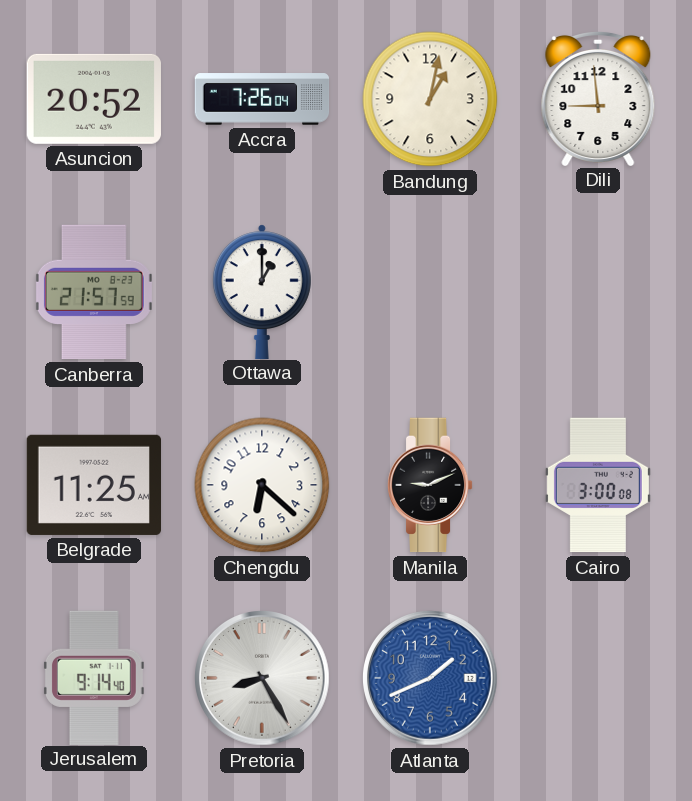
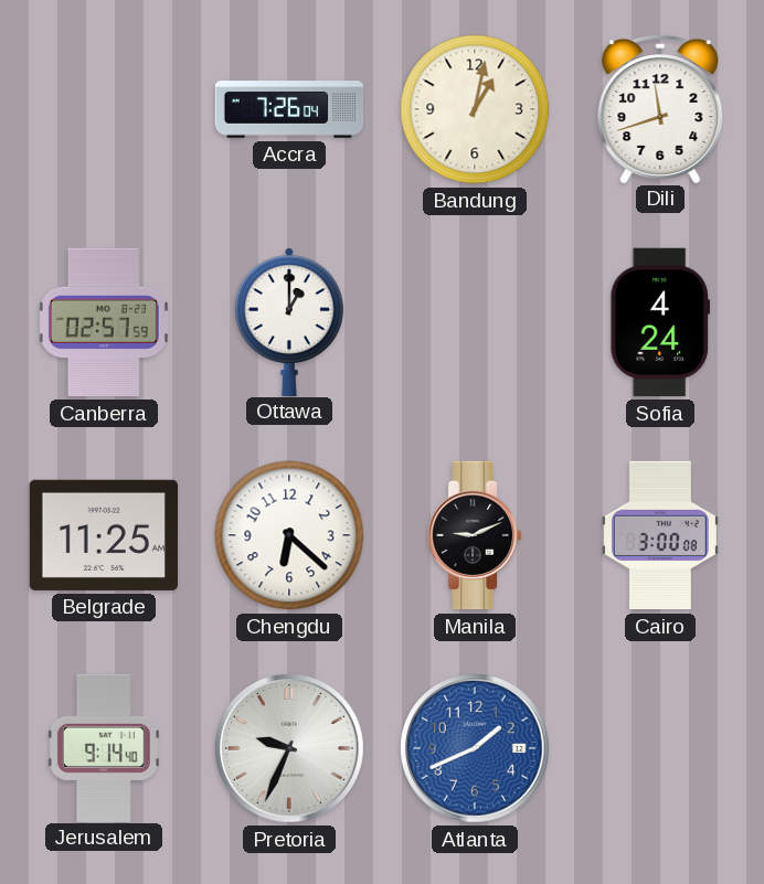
Asuncion: 20:52 -> none
Dili: 8:59 -> 11:42
Canberra: 21:57 -> 02:57
Sofia: none -> 4:24
Pretoria: 8:25 -> 9:34
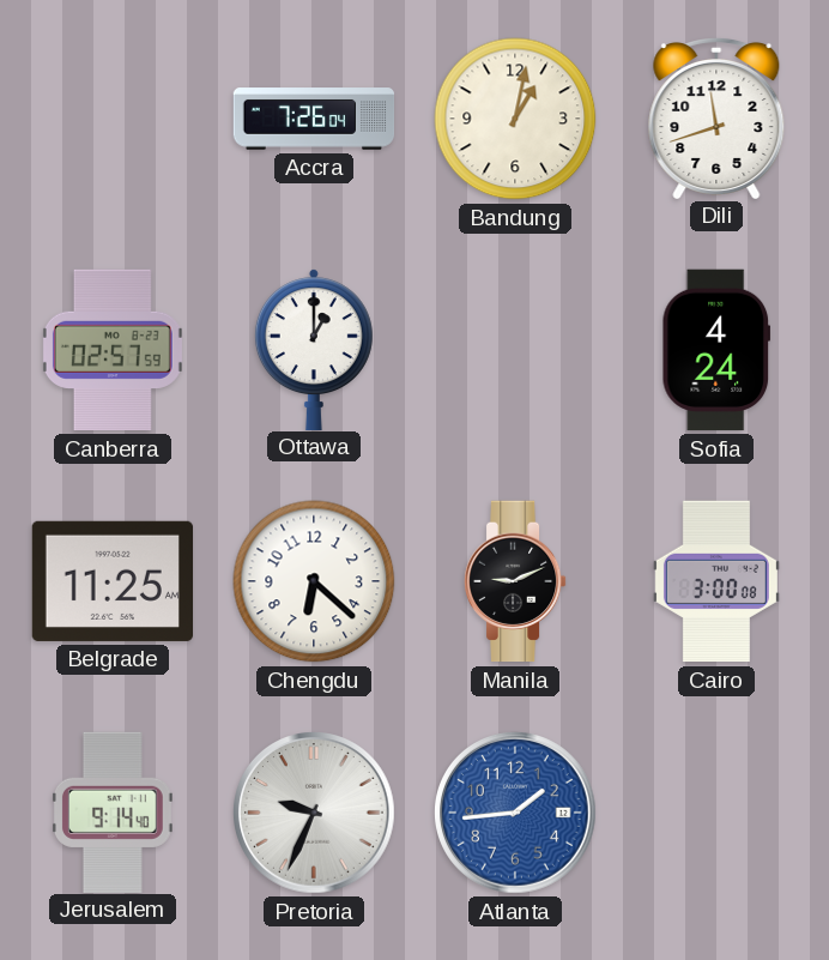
Atlanta: 1:41 -> 1:44
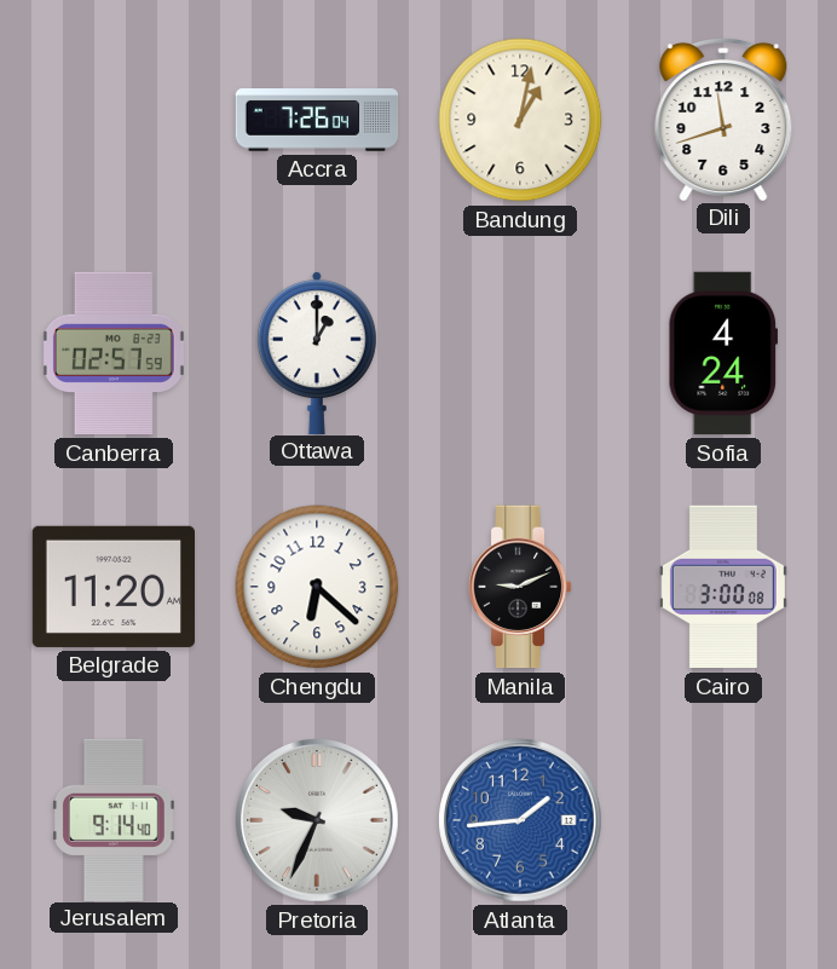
Belgrade: 11:25 -> 11:20
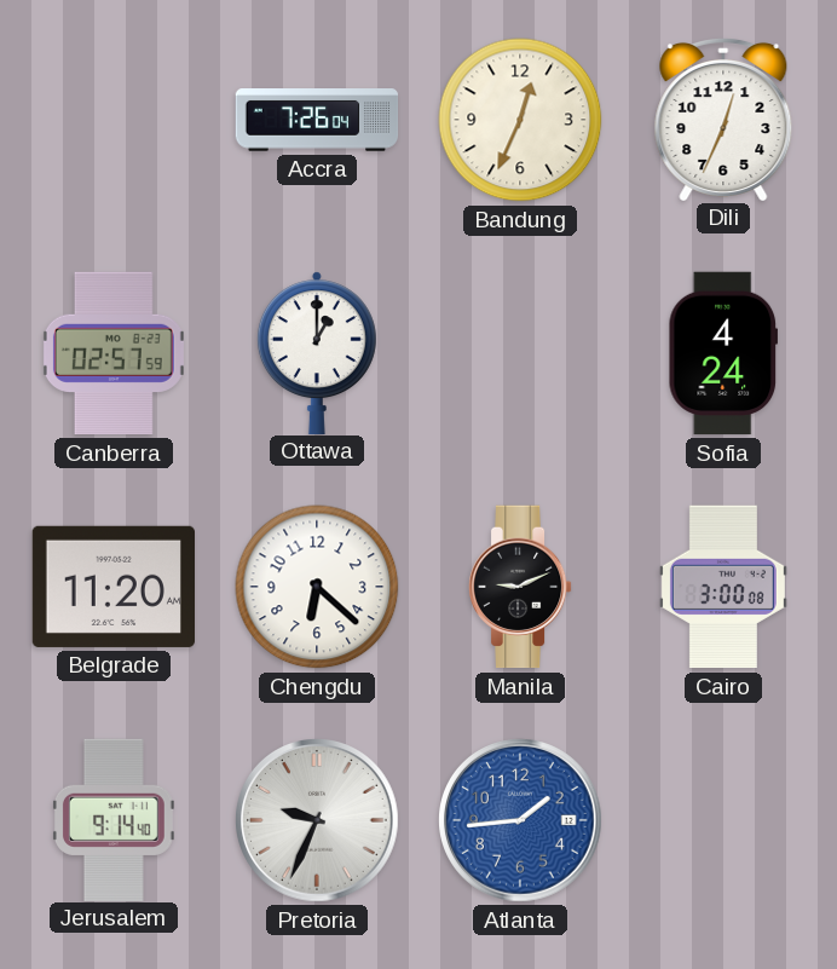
Bandung: 1:02 -> 12:34
Dili: 11:42 -> 12:34
